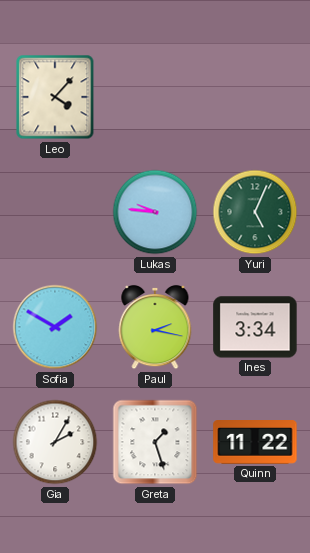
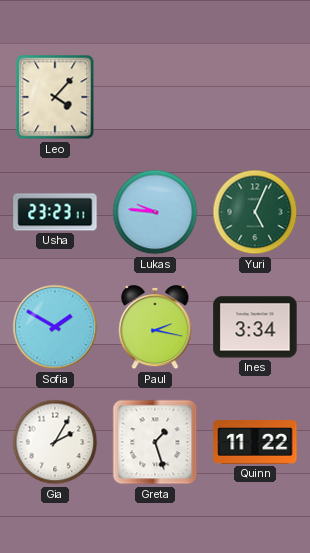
Usha: none -> 23:23
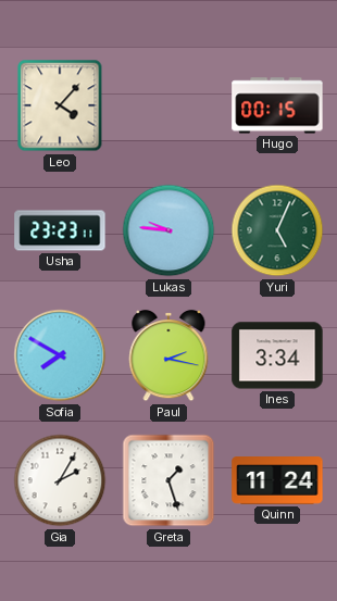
Hugo: none -> 00:15
Sofia: 1:50 -> 7:50
Quinn: 11:22 -> 11:24
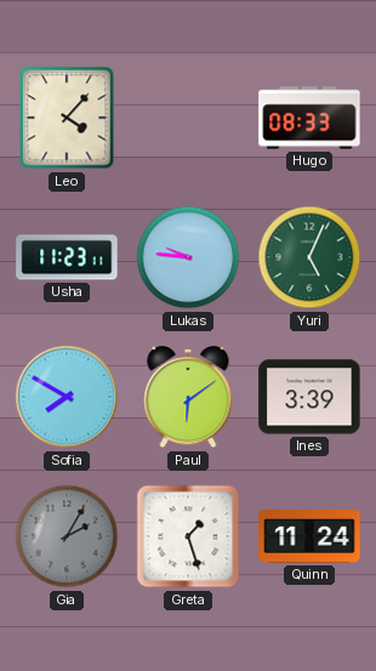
Hugo: 00:15 -> 08:33
Usha: 23:23 -> 11:23
Paul: 2:17 -> 6:09
Ines: 3:34 -> 3:39
Gia dial: white -> grey
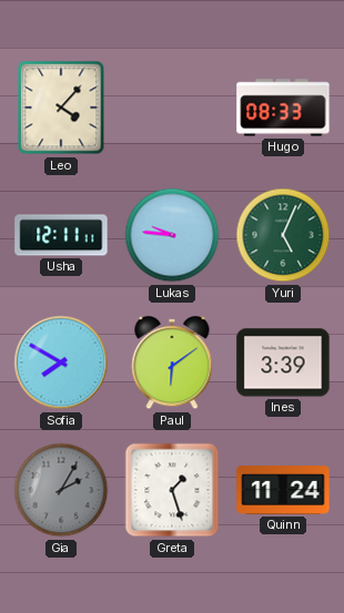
Usha: 11:23 -> 12:11
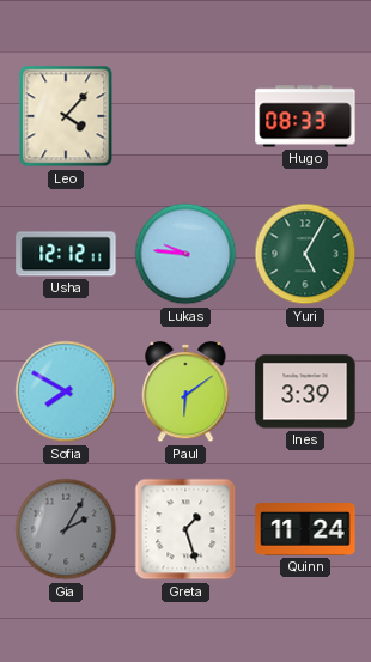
Usha: 12:11 -> 12:12
Yuri: 5:04 -> 5:05
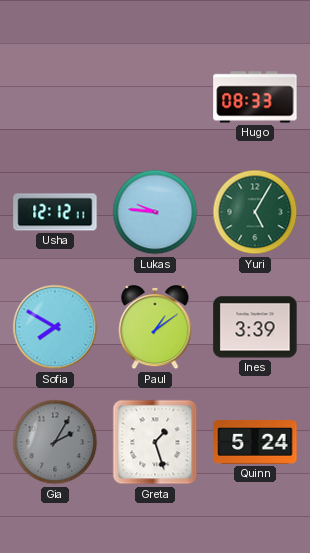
Leo: 4:07 -> none
Paul: 6:09 -> 1:09
Quinn: 11:24 -> 5:24
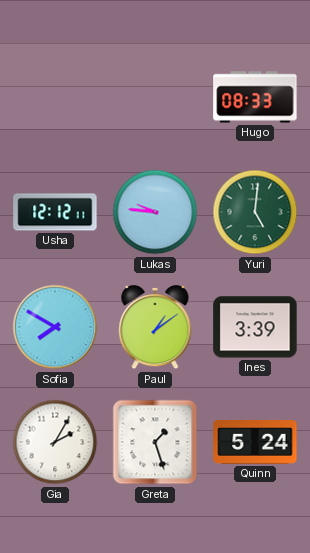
Yuri: 5:05 -> 5:01
Gia dial: grey -> white
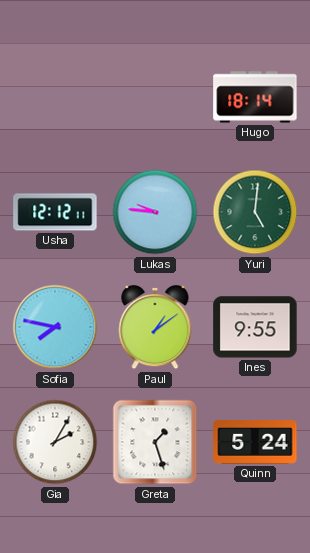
Hugo: 08:33 -> 18:14
Sofia: 7:50 -> 7:47
Ines: 3:39 -> 9:55
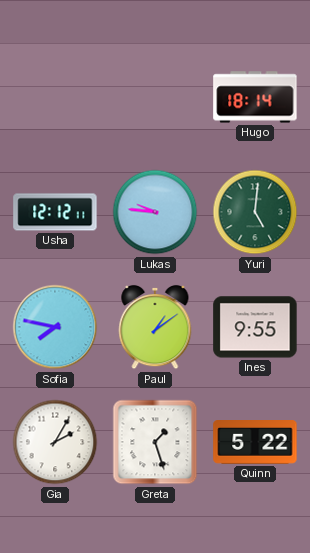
Quinn: 5:24 -> 5:22
